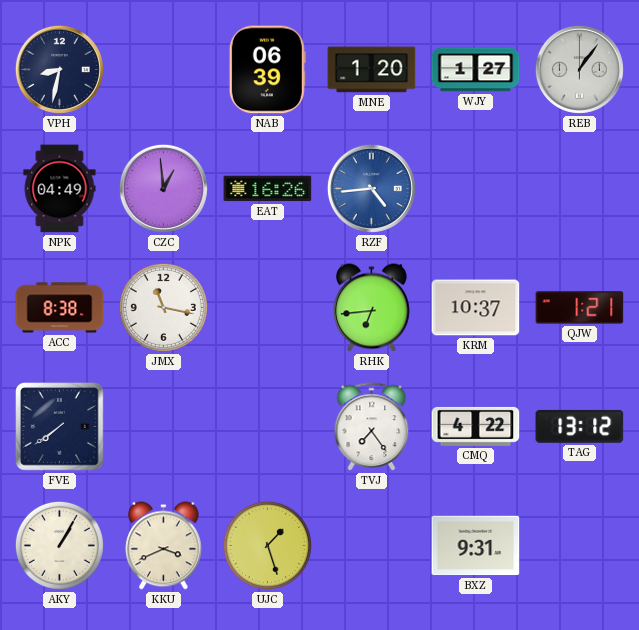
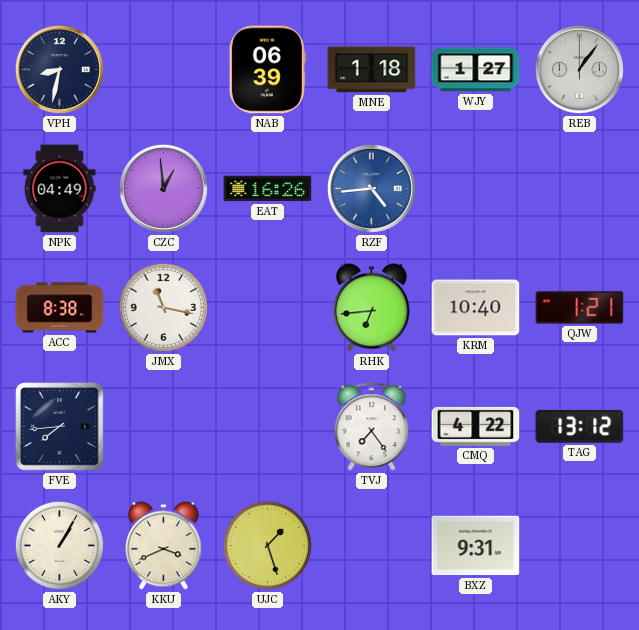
MNE: 1:20 -> 1:18
KRM: 10:37 -> 10:40
FVE: 7:39 -> 7:44
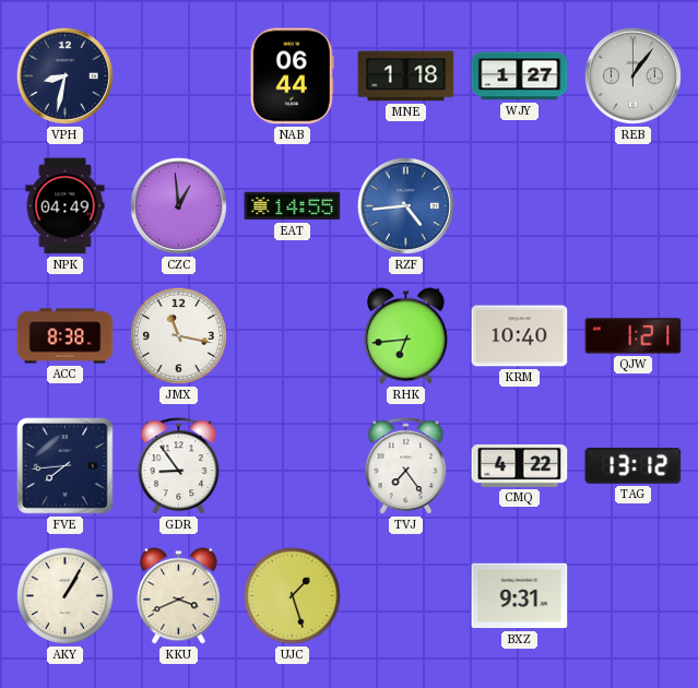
NAB: 06:39 -> 06:44
EAT: 16:26 -> 14:55
GDR: none -> 8:54
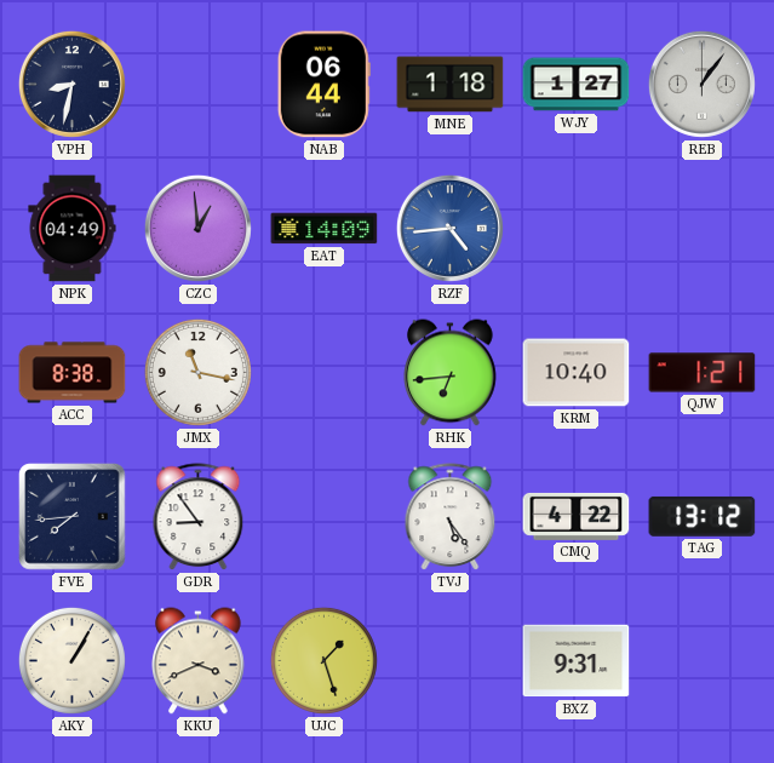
EAT: 14:55 -> 14:09
TVJ: 7:24 -> 5:24
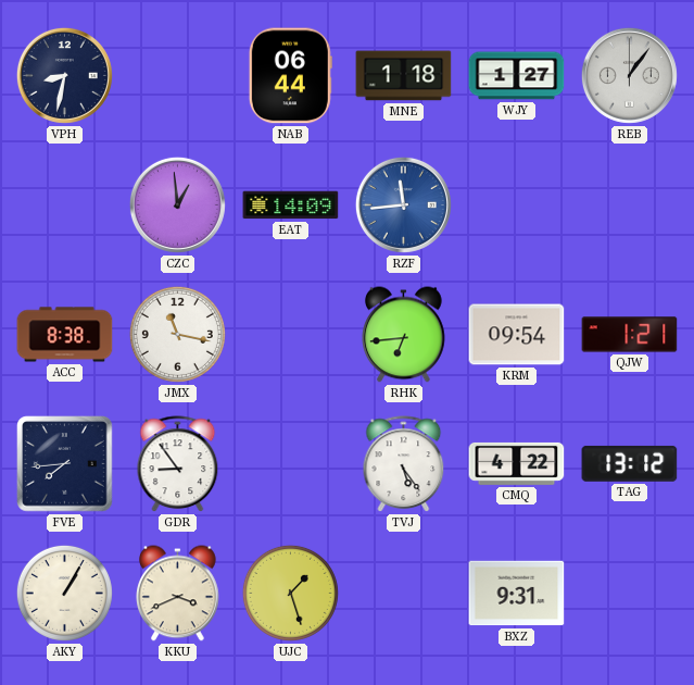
NPK: 04:49 -> none
RZF: 4:44 -> 11:44
KRM: 10:40 -> 09:54
